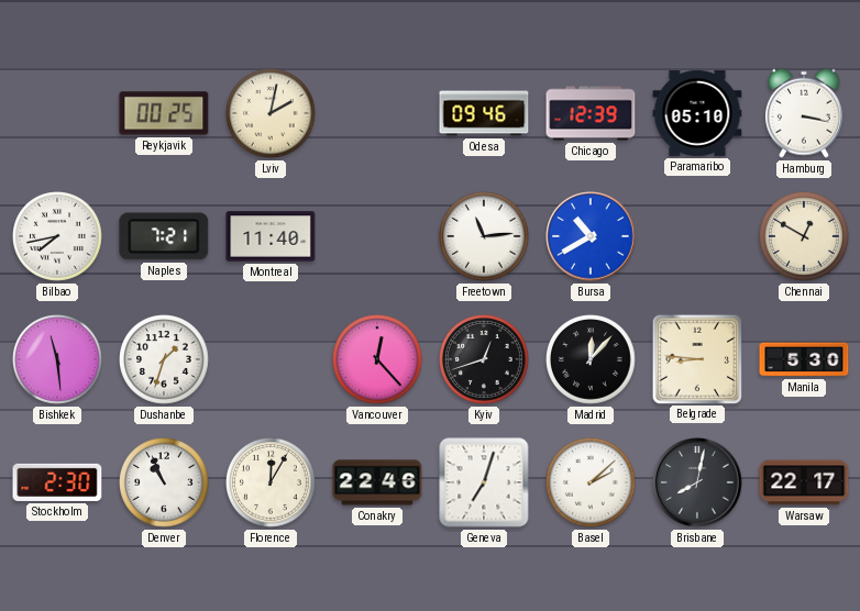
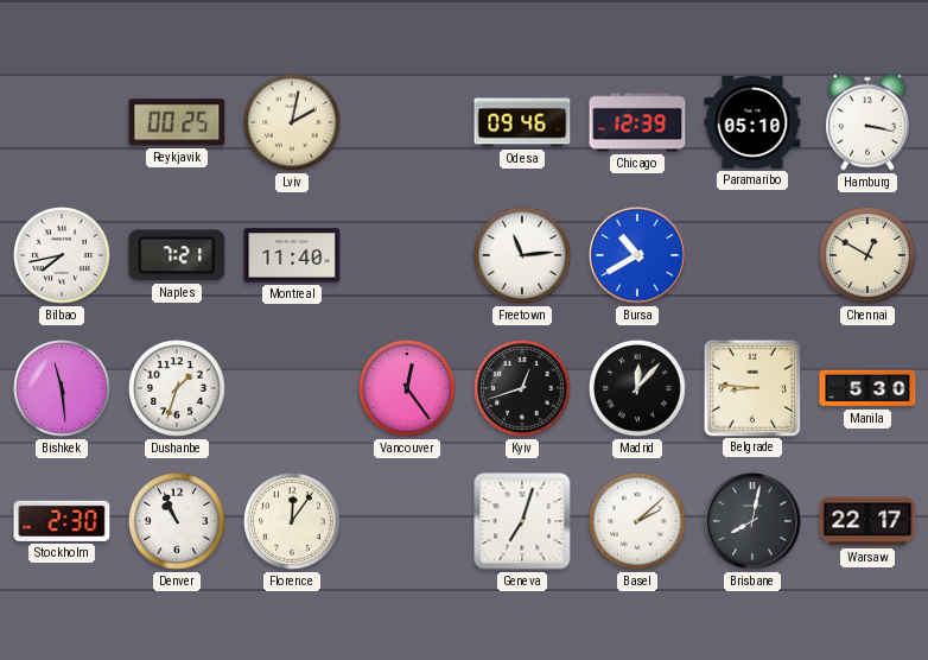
Vancouver: 12:23 -> 12:24
Florence: 12:05 -> 12:06
Conakry: 22:46 -> none
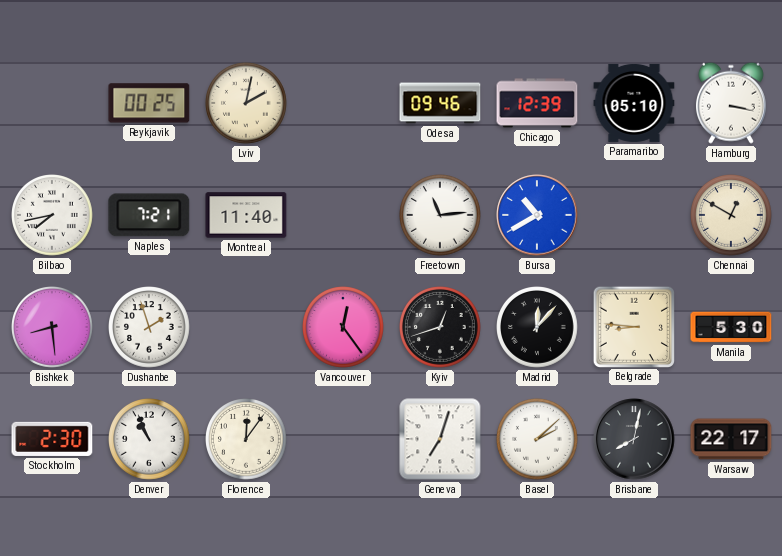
Bishkek: 11:29 -> 8:29
Dushanbe: 1:33 -> 1:57
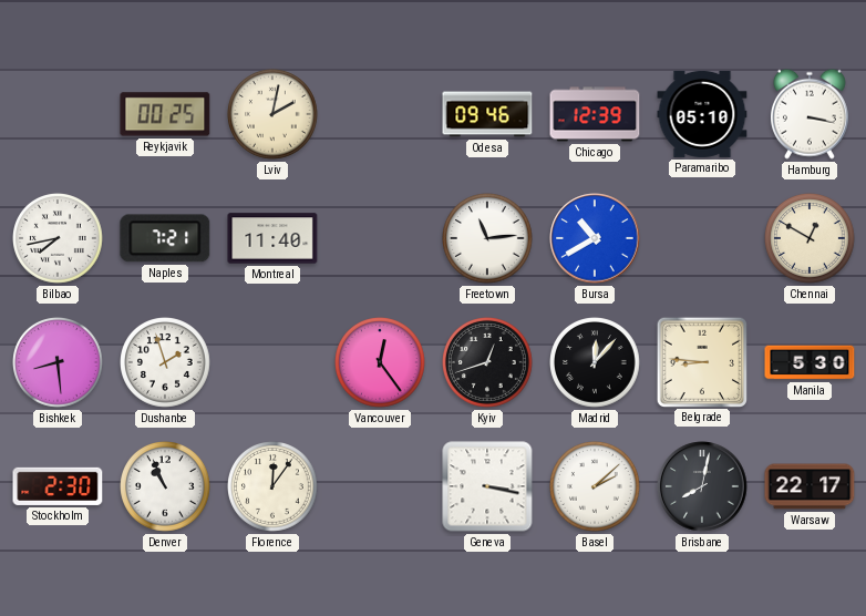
Geneva: 7:03 -> 3:17
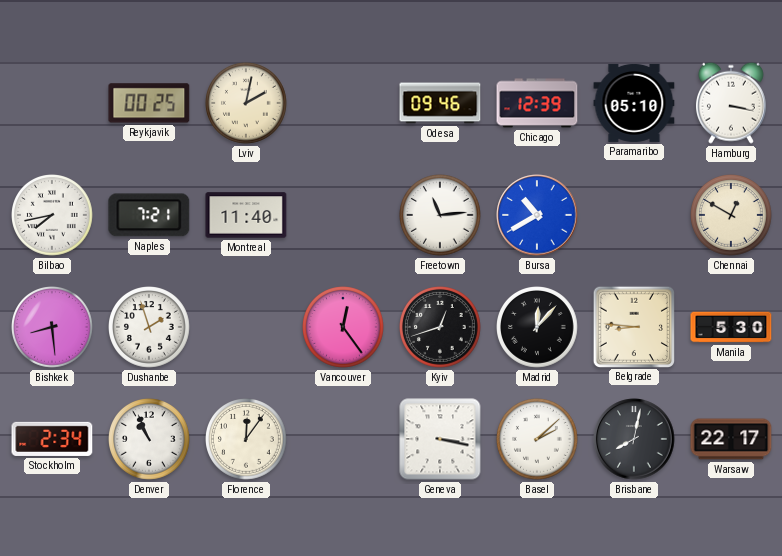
Stockholm: 2:30 -> 2:34
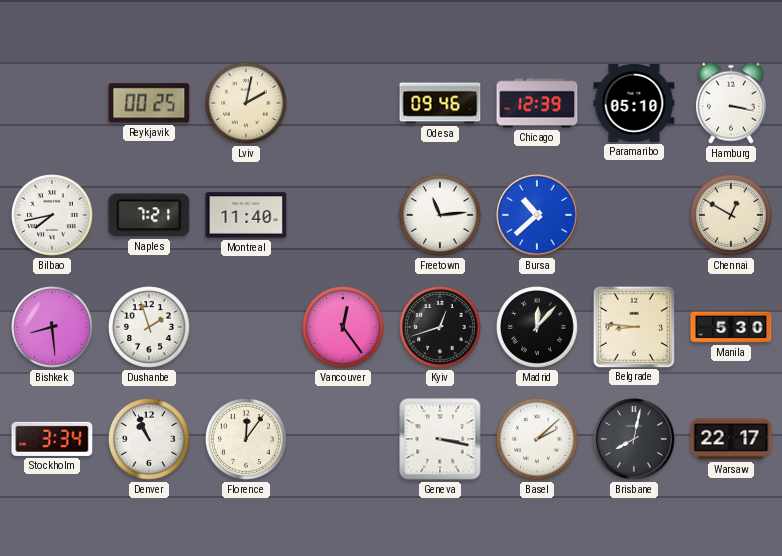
Bursa: 10:40 -> 10:38
Stockholm: 2:34 -> 3:34
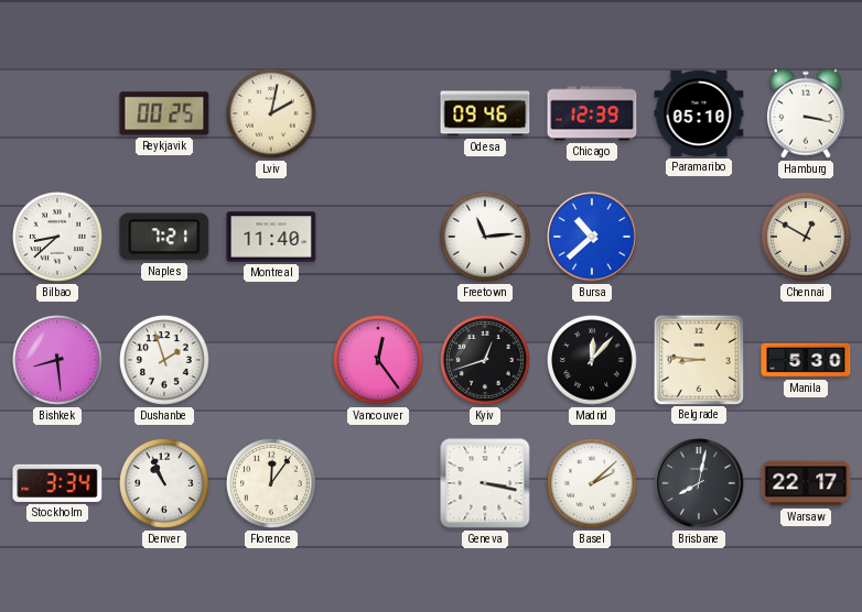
Bilbao: 7:43 -> 8:38
